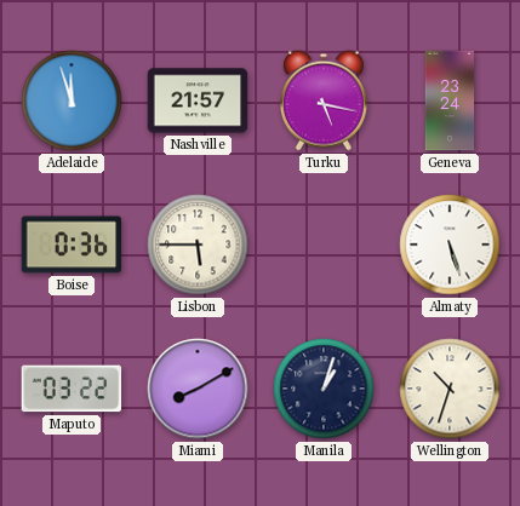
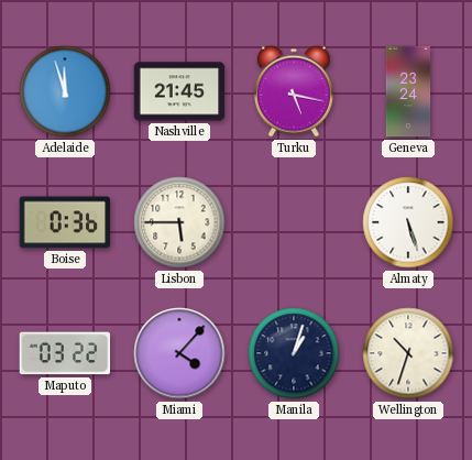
Nashville: 21:57 -> 21:45
Miami: 8:10 -> 4:07
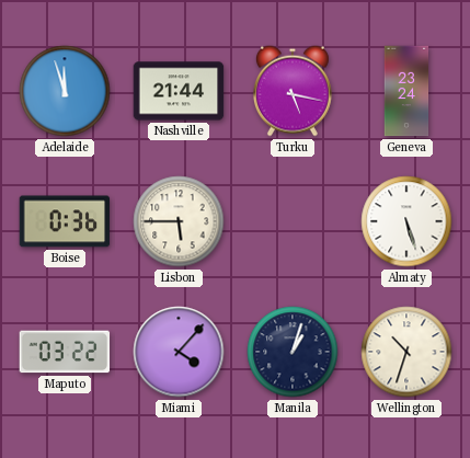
Nashville: 21:45 -> 21:44
